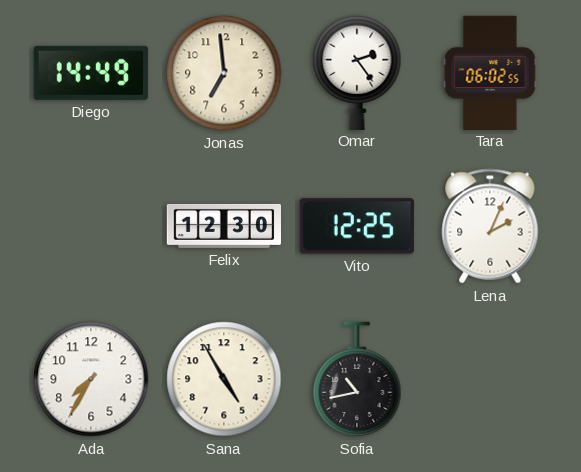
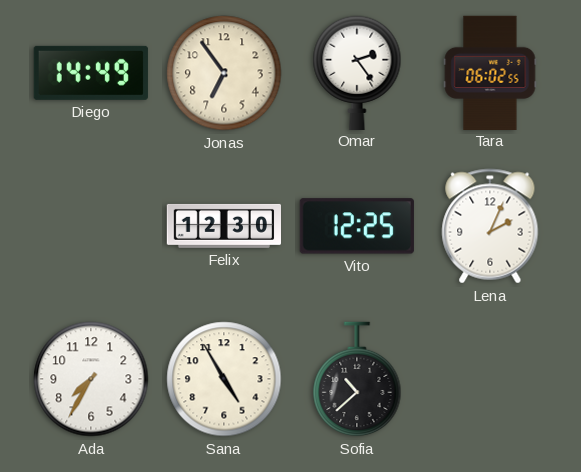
Jonas: 6:59 -> 6:54
Sofia: 10:43 -> 10:38
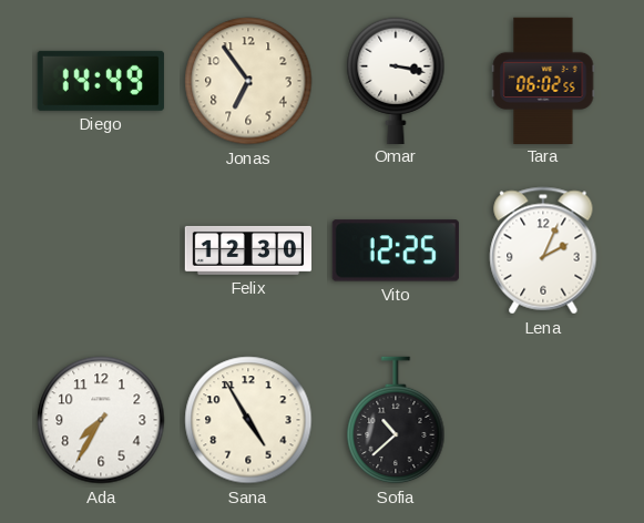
Omar: 2:24 -> 3:17
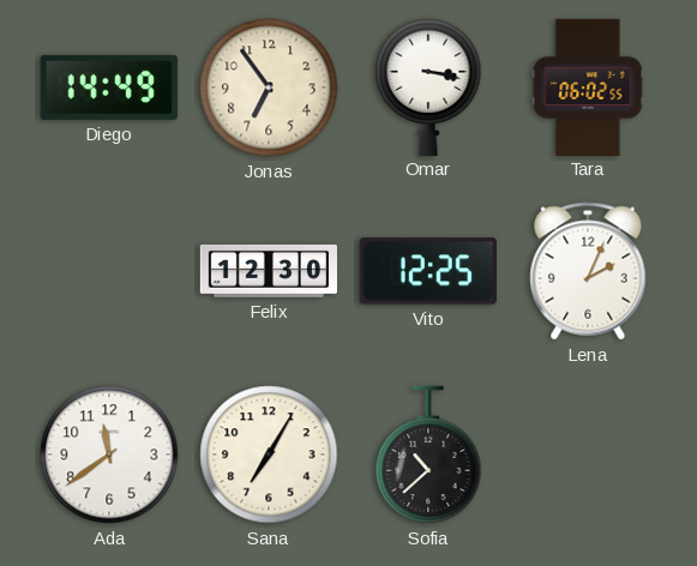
Ada: 7:35 -> 11:39
Sana: 4:55 -> 7:05
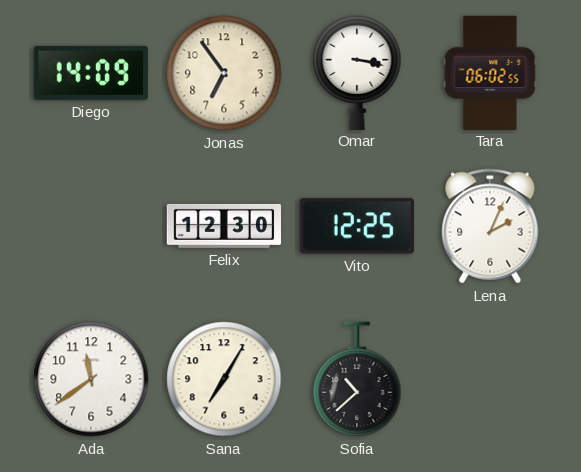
Diego: 14:49 -> 14:09
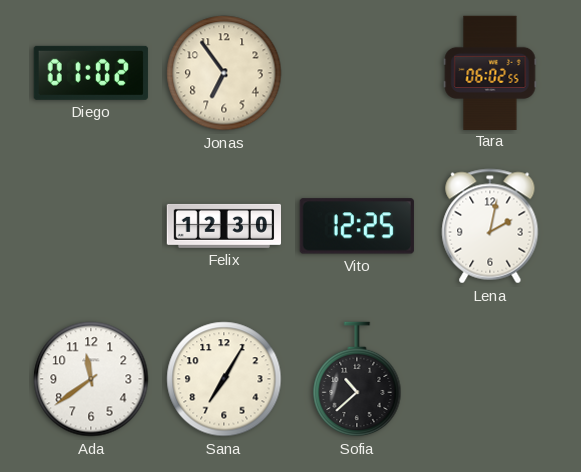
Diego: 14:09 -> 01:02
Omar: 3:17 -> none
Lena: 2:04 -> 2:02
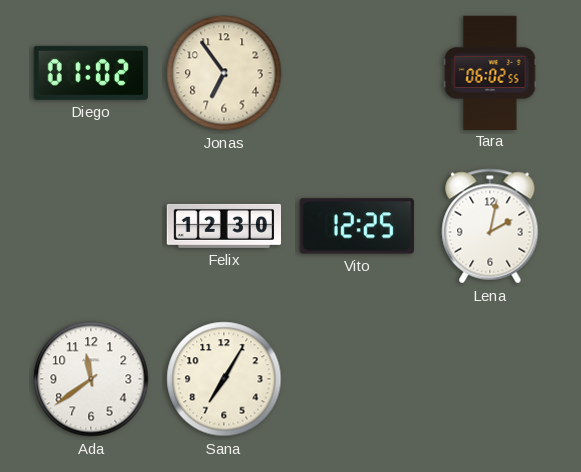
Sofia: 10:38 -> none
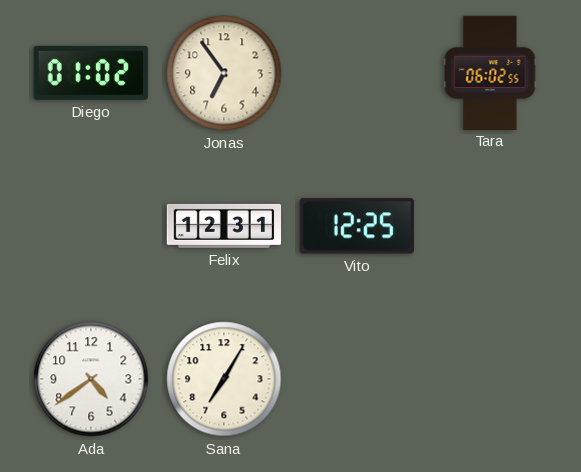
Felix: 12:30 -> 12:31
Lena: 2:02 -> none
Ada: 11:39 -> 4:39
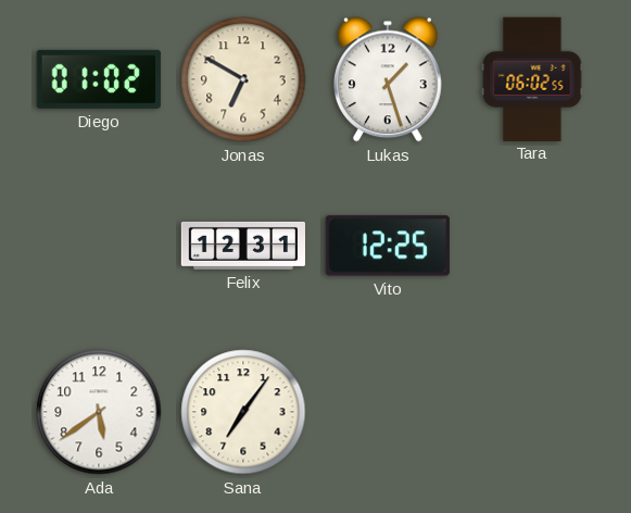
Jonas: 6:54 -> 6:50
Lukas: none -> 1:27
Ada: 4:39 -> 5:39
Sana: 7:05 -> 7:06
